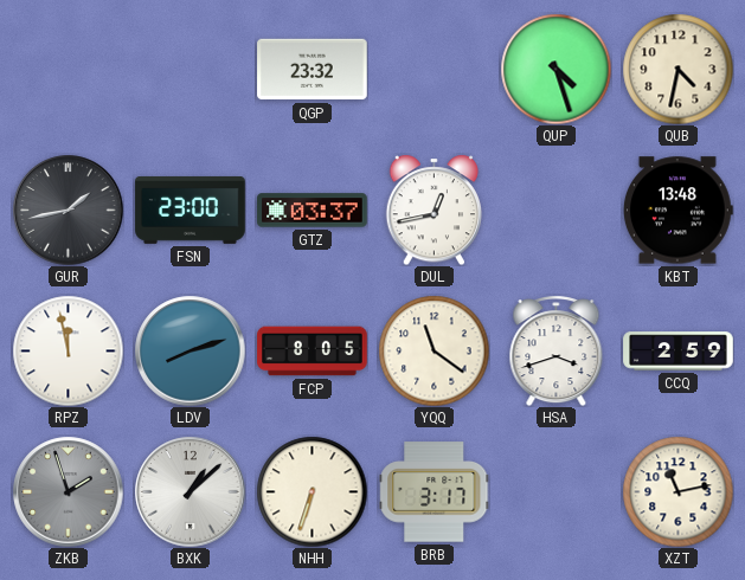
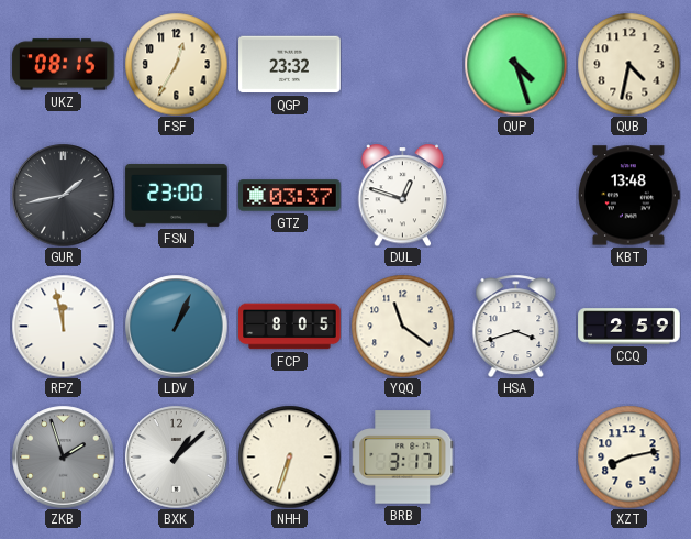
UKZ: none -> 08:15
FSF: none -> 12:35
DUL: 12:43 -> 12:48
LDV: 8:12 -> 1:04
XZT: 11:13 -> 8:13
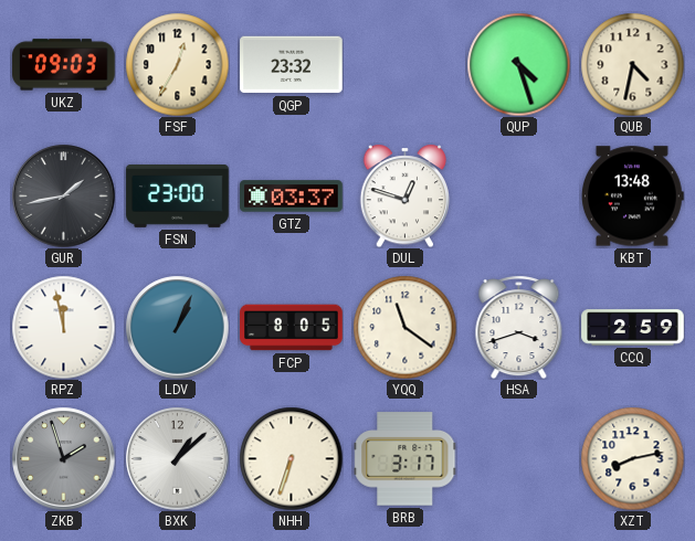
UKZ: 08:15 -> 09:03
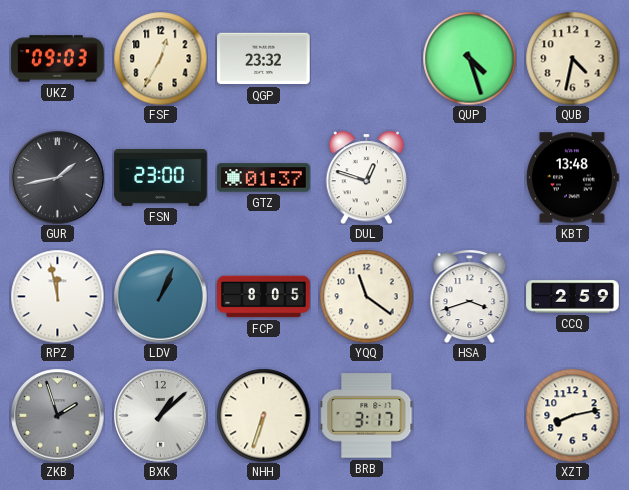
GTZ: 03:37 -> 01:37
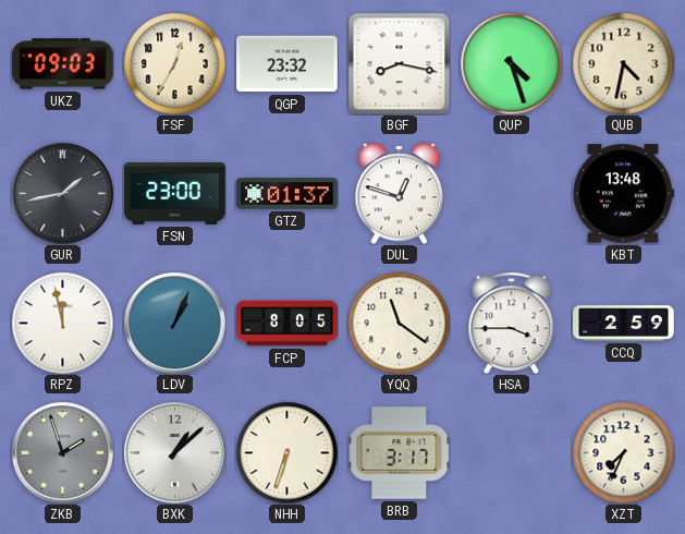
BGF: none -> 8:17
HSA: 3:42 -> 3:45
XZT: 8:13 -> 7:34
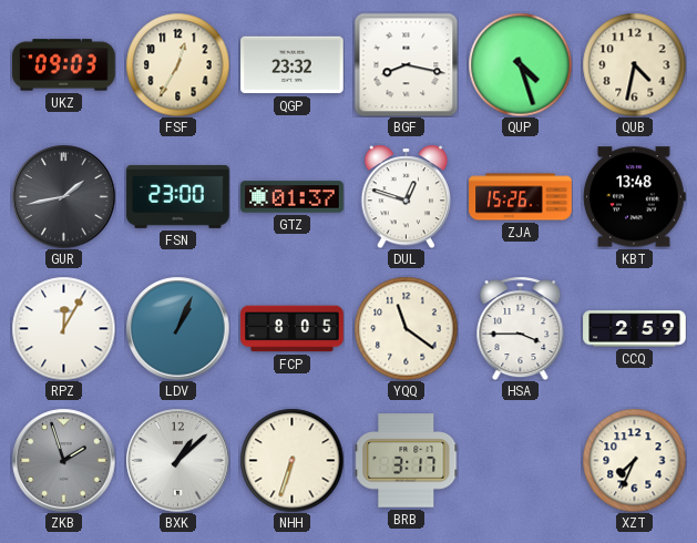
ZJA: none -> 15:26
RPZ: 11:58 -> 12:05
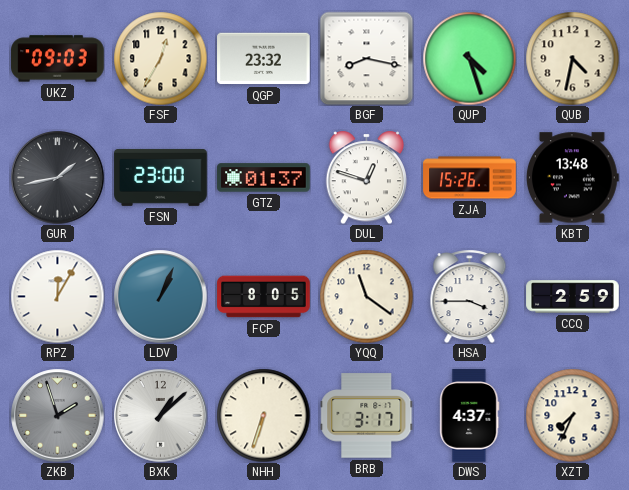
DWS: none -> 4:37
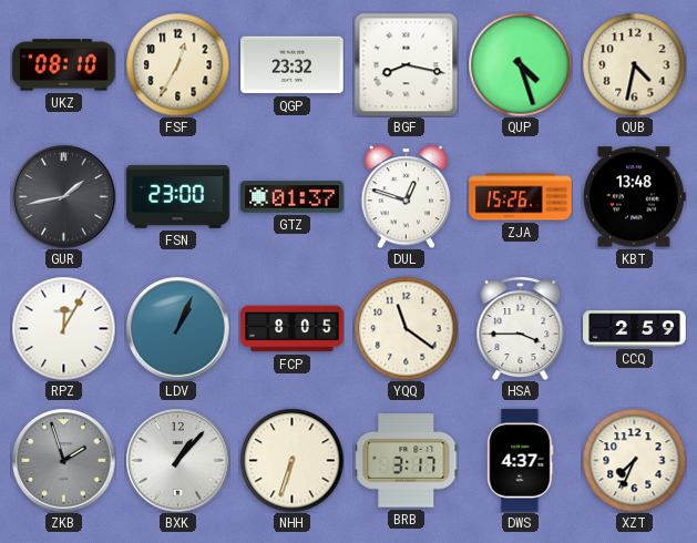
UKZ: 09:03 -> 08:10
BXK: 1:08 -> 1:07
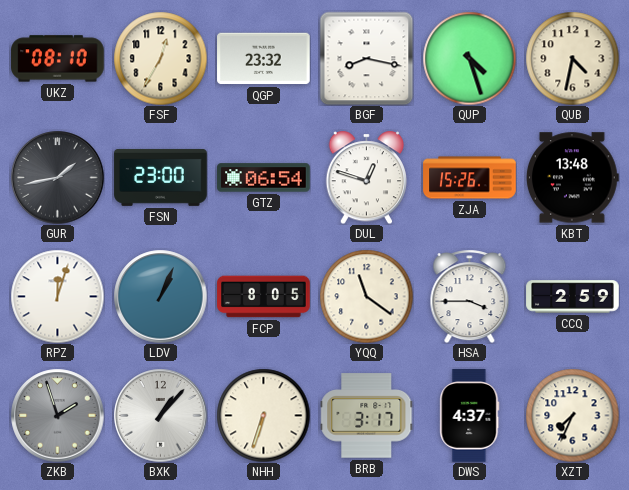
GTZ: 01:37 -> 06:54
RPZ: 12:05 -> 12:03
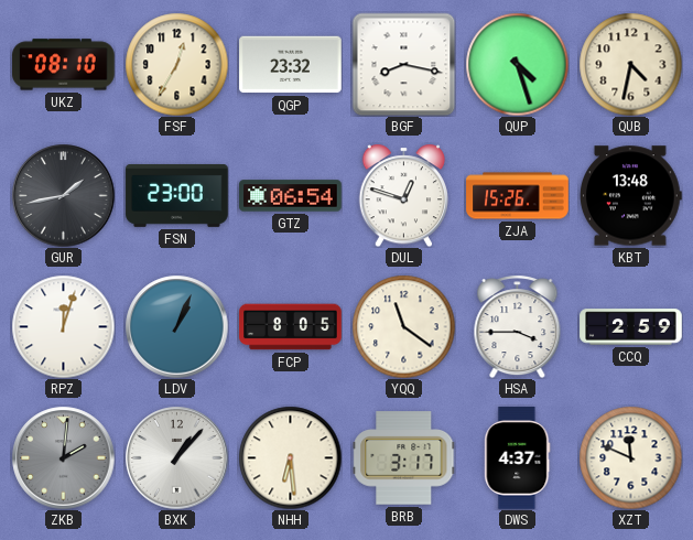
ZKB: 1:57 -> 2:01
NHH: 6:33 -> 6:29
XZT: 7:34 -> 11:49
